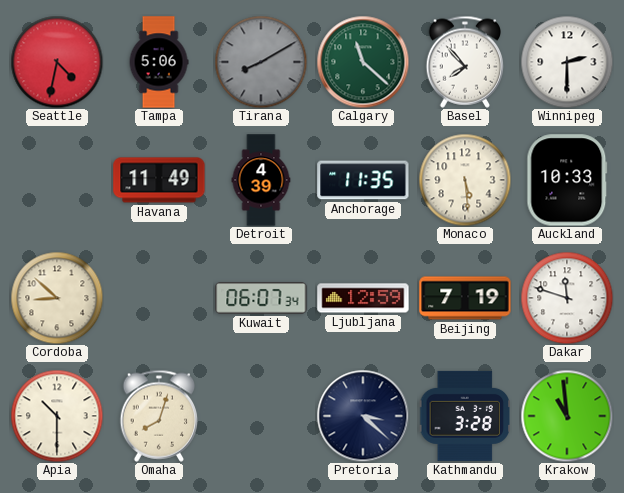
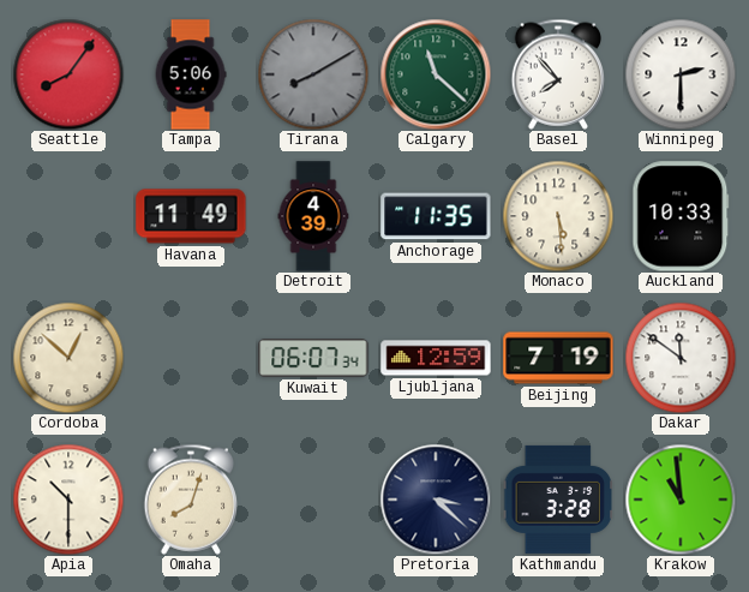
Seattle: 4:32 -> 8:06
Cordoba: 8:52 -> 12:52
Dakar: 11:48 -> 11:51
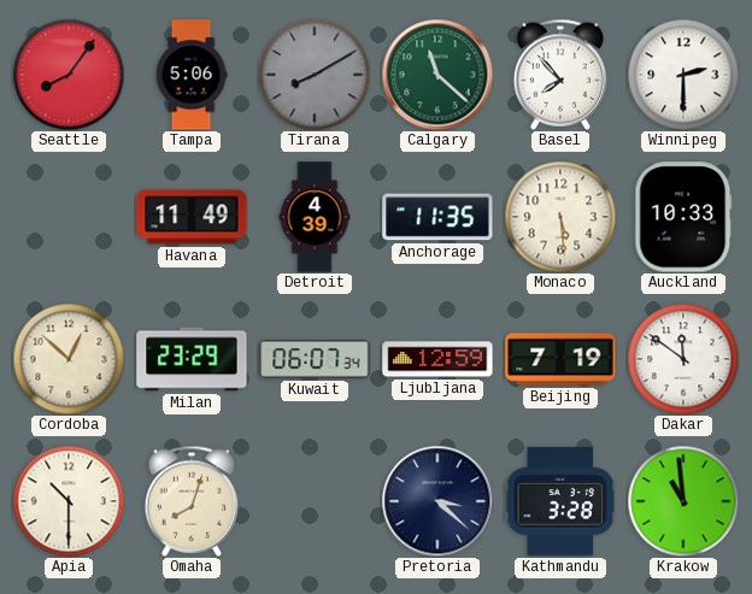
Milan: none -> 23:29
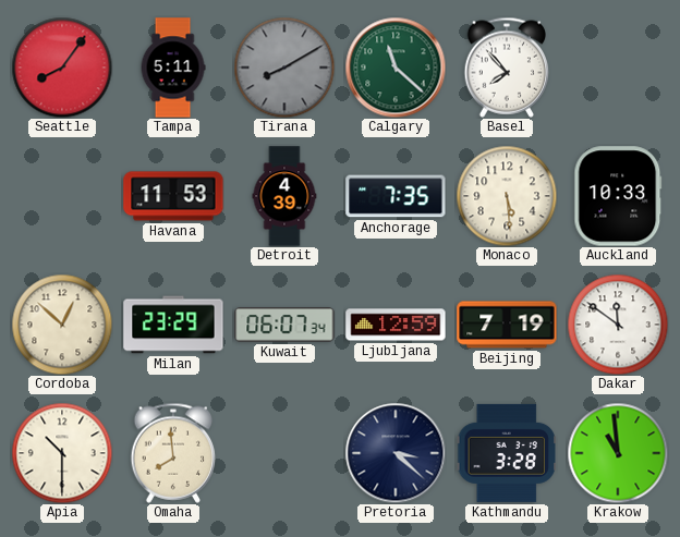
Tampa: 5:06 -> 5:11
Winnipeg: 2:30 -> none
Havana: 11:49 -> 11:53
Anchorage: 11:35 -> 7:35
Omaha: 8:03 -> 7:59
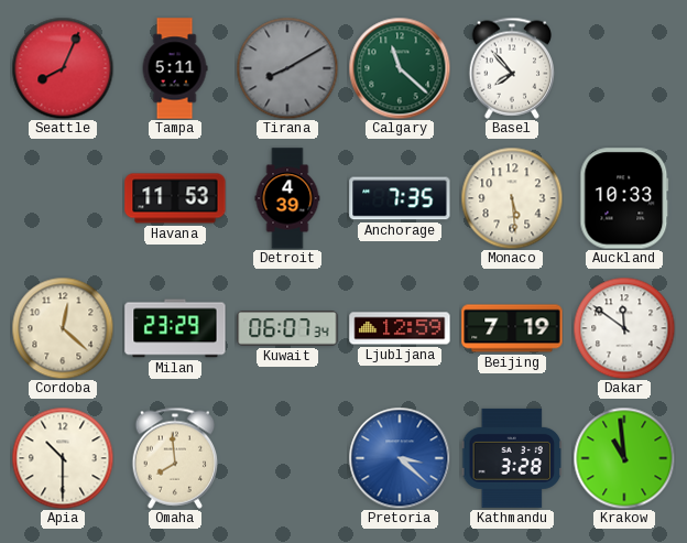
Seattle: 8:06 -> 8:04
Cordoba: 12:52 -> 12:22
Pretoria dial: navy -> blue
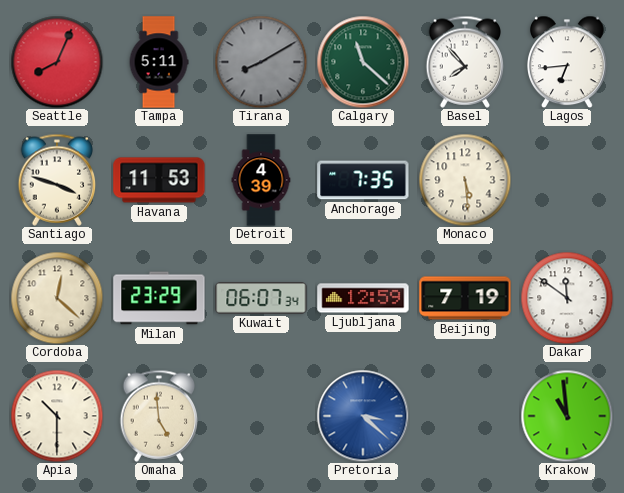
Lagos: none -> 6:44
Santiago: none -> 3:48
Auckland: 10:33 -> none
Omaha: 7:59 -> 4:59
Kathmandu: 3:28 -> none
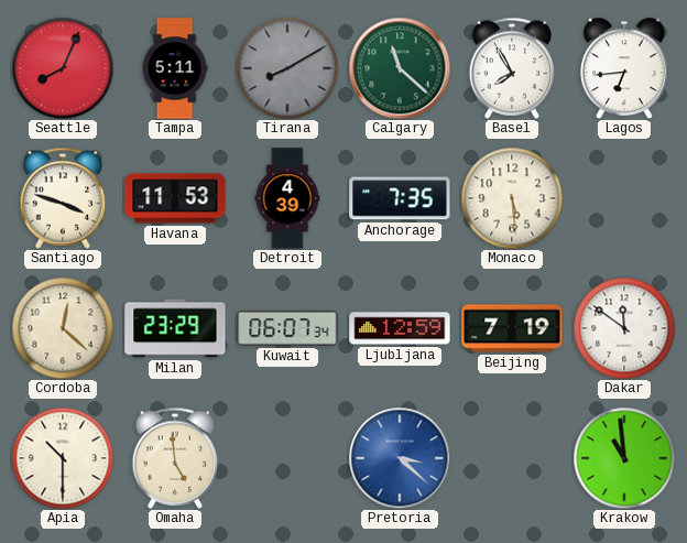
Basel: 7:53 -> 7:55
